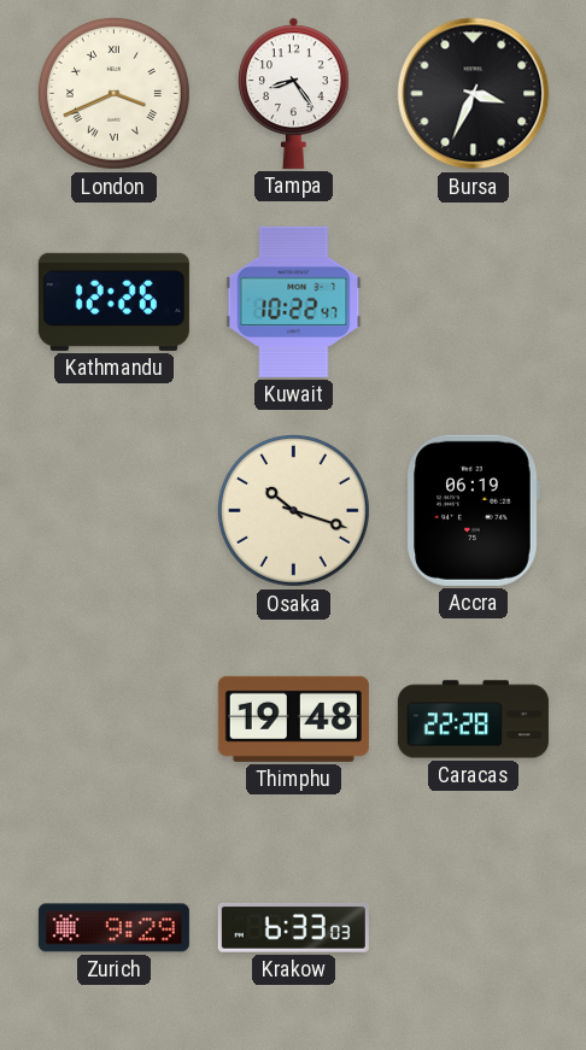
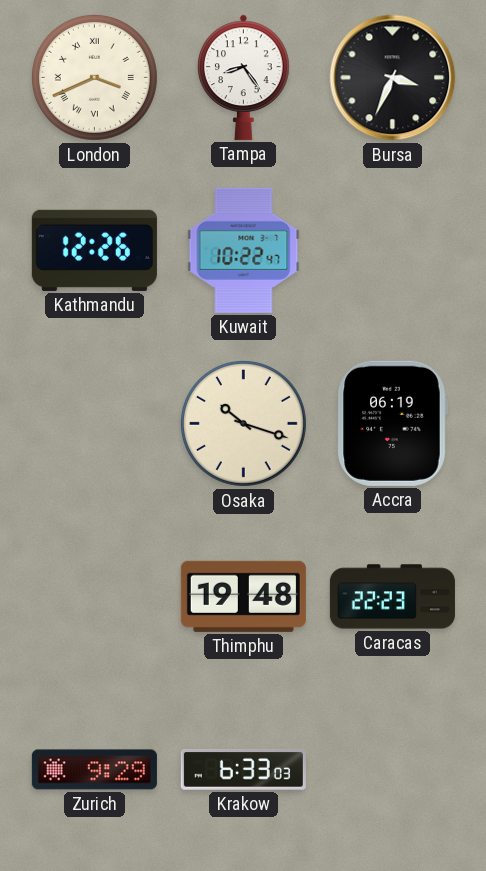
Caracas: 22:28 -> 22:23
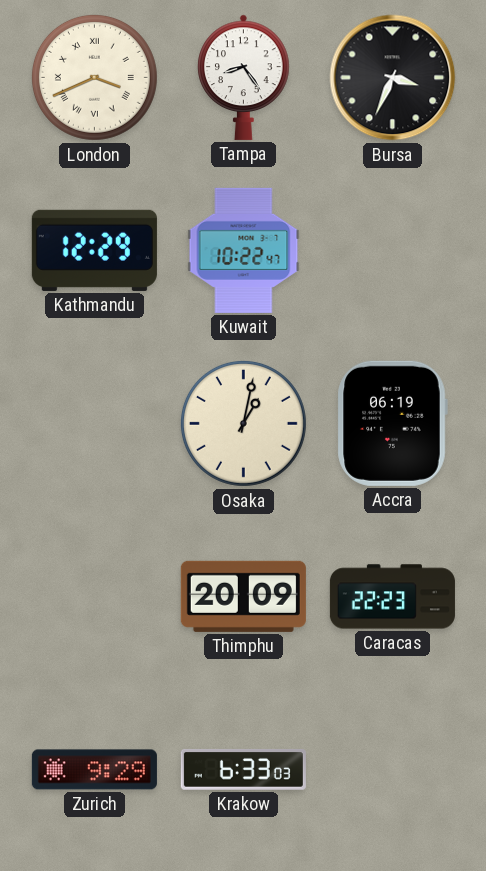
Kathmandu: 12:26 -> 12:29
Osaka: 10:18 -> 1:02
Thimphu: 19:48 -> 20:09
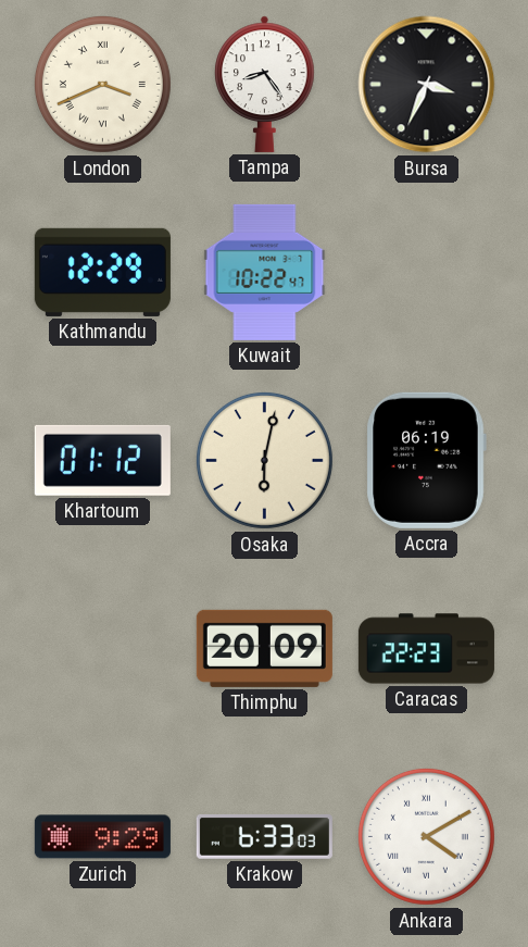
Khartoum: none -> 01:12
Osaka: 1:02 -> 6:02
Ankara: none -> 4:10
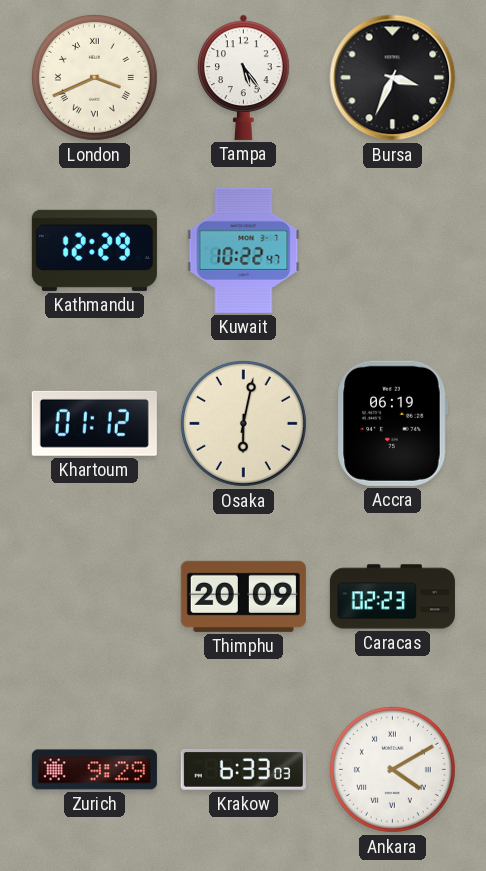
Tampa: 8:24 -> 5:24
Caracas: 22:23 -> 02:23
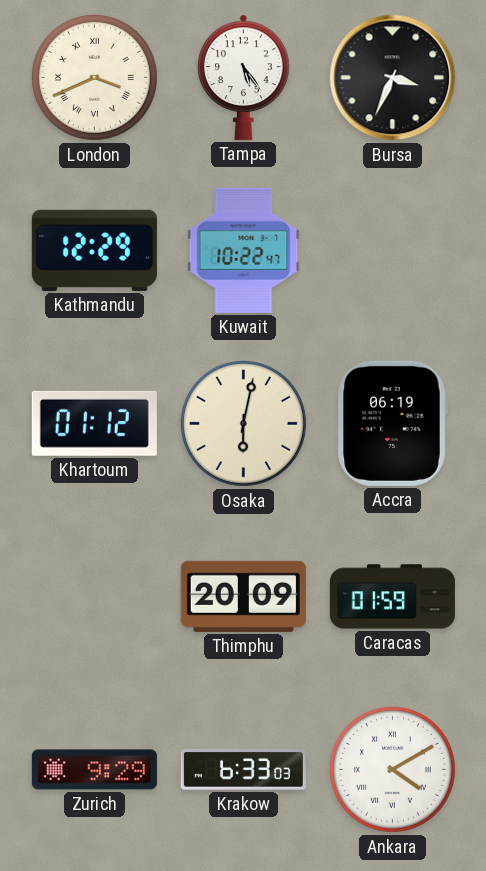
Caracas: 02:23 -> 01:59
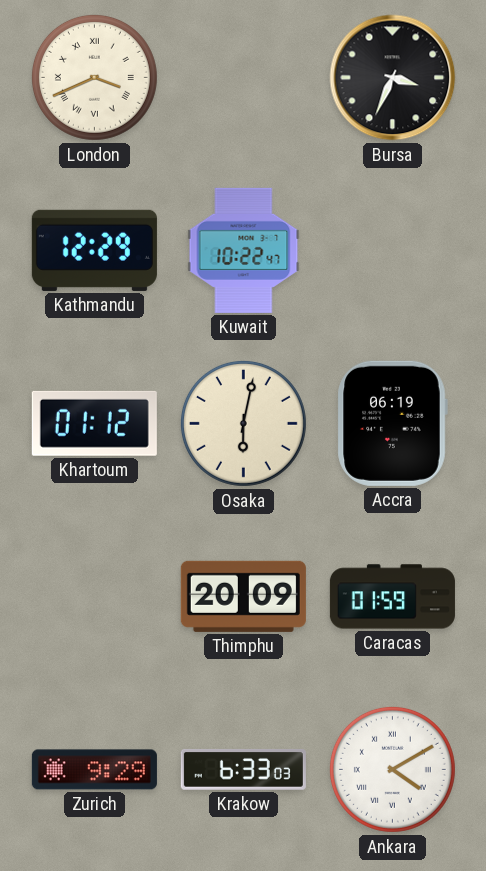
Tampa: 5:24 -> none
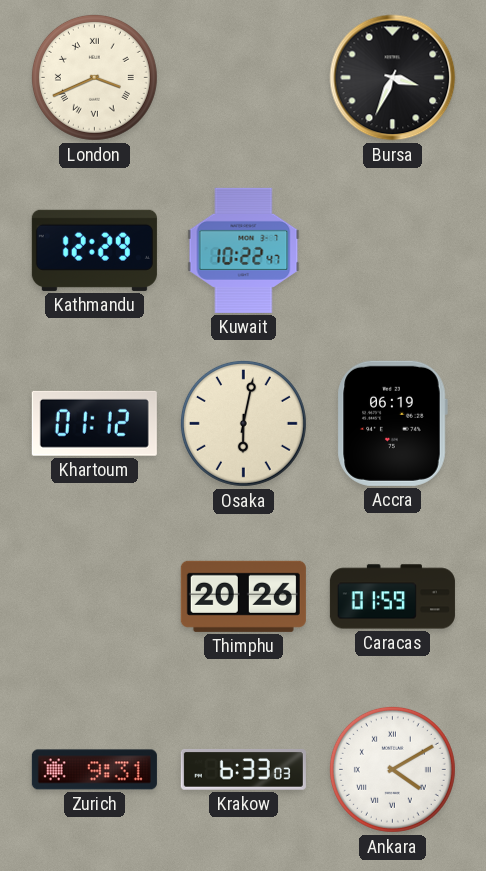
Thimphu: 20:09 -> 20:26
Zurich: 9:29 -> 9:31
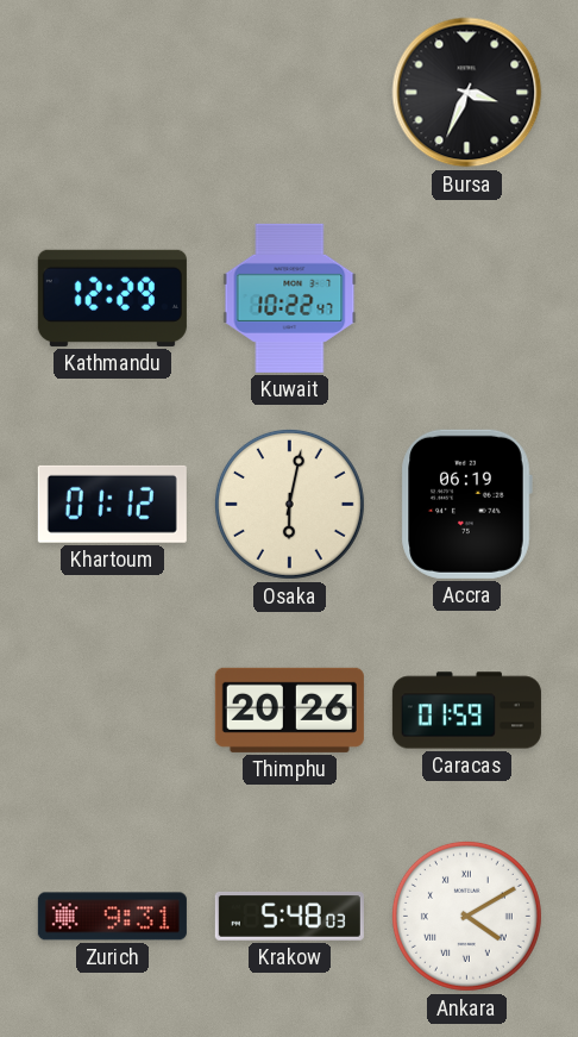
London: 3:41 -> none
Krakow: 6:33 -> 5:48
